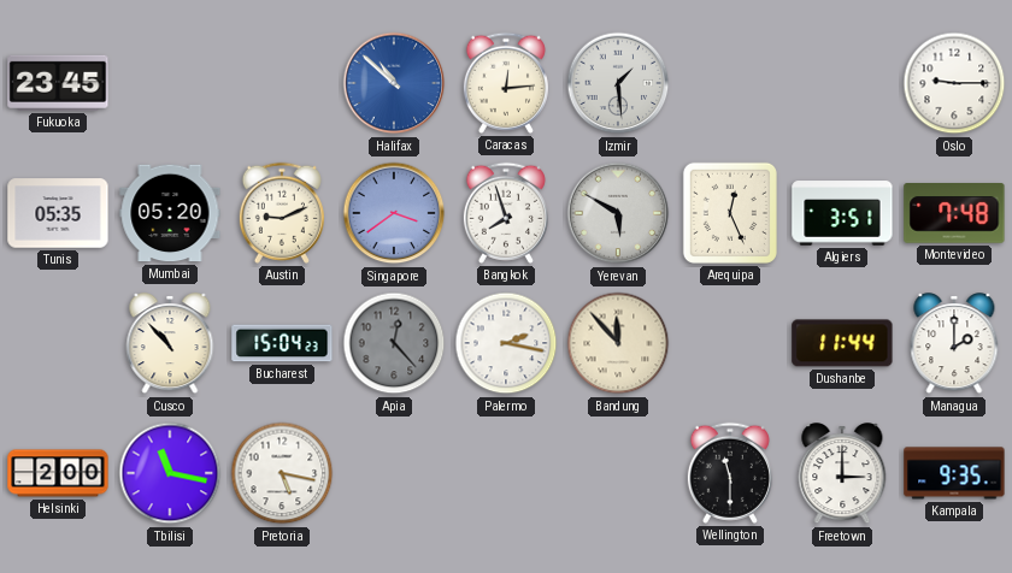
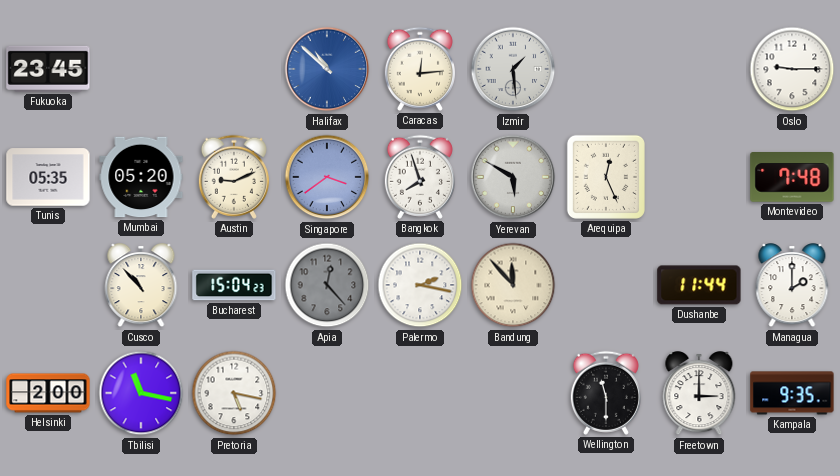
Algiers: 3:51 -> none
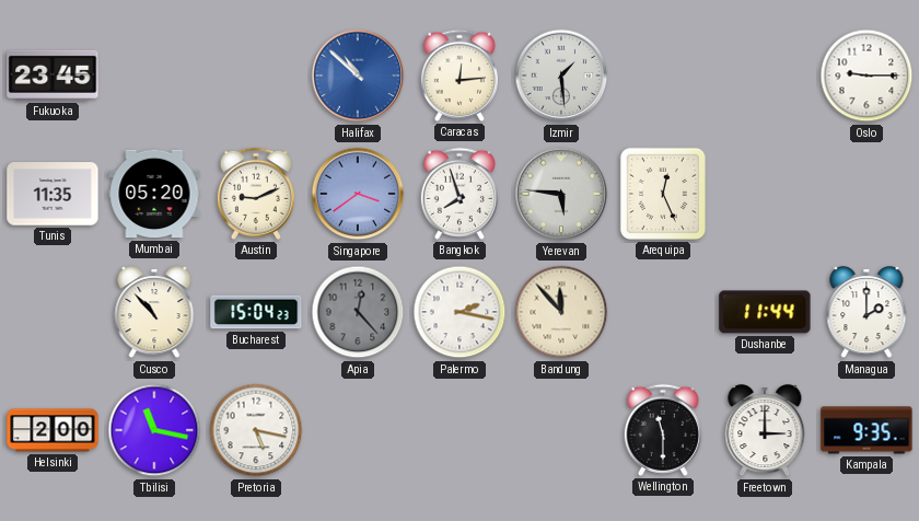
Tunis: 05:35 -> 11:35
Yerevan: 5:50 -> 5:46
Montevideo: 7:48 -> none
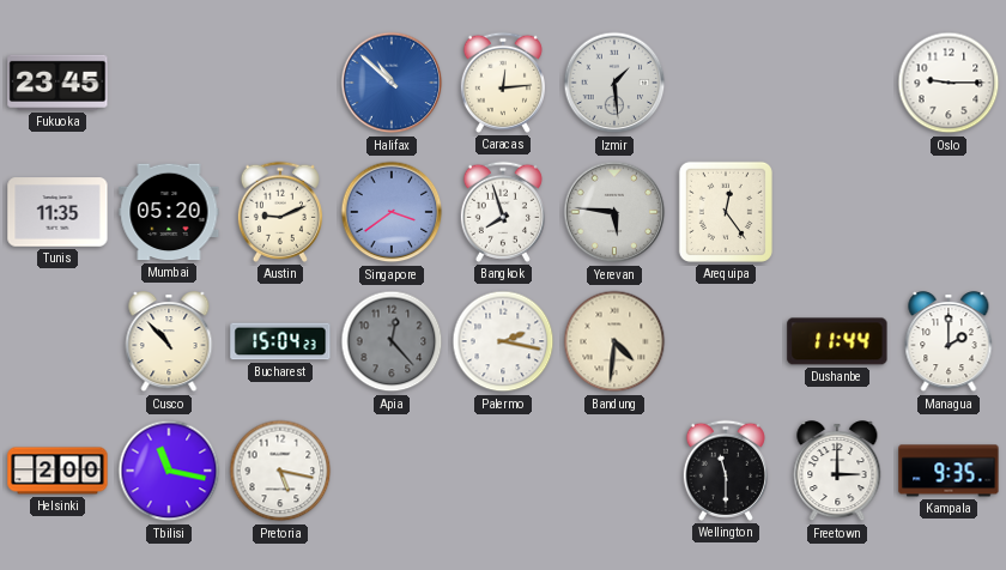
Arequipa: 12:26 -> 12:24
Bandung: 11:53 -> 4:31
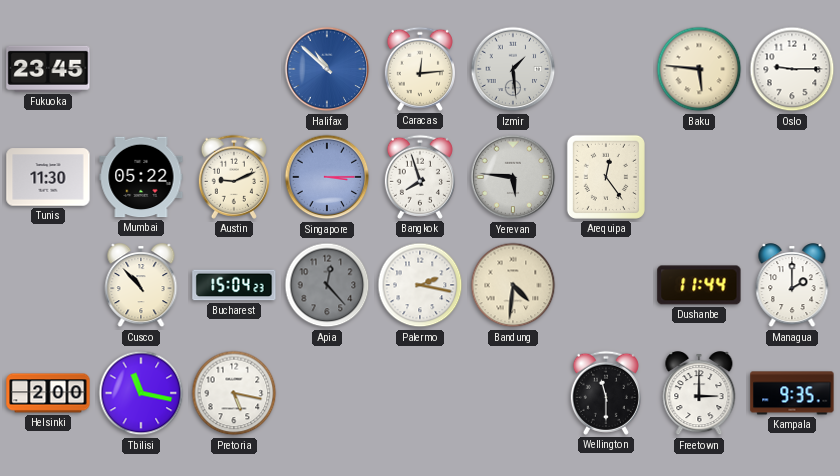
Baku: none -> 5:46
Tunis: 11:35 -> 11:30
Mumbai: 05:20 -> 05:22
Singapore: 3:39 -> 3:15
